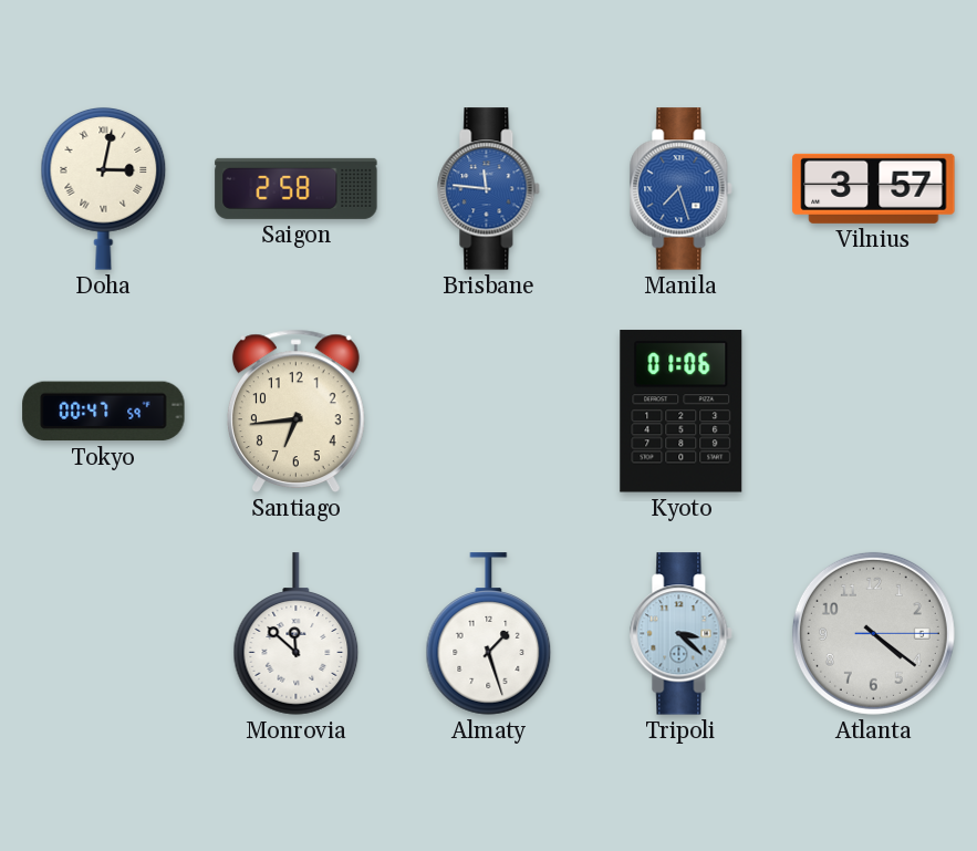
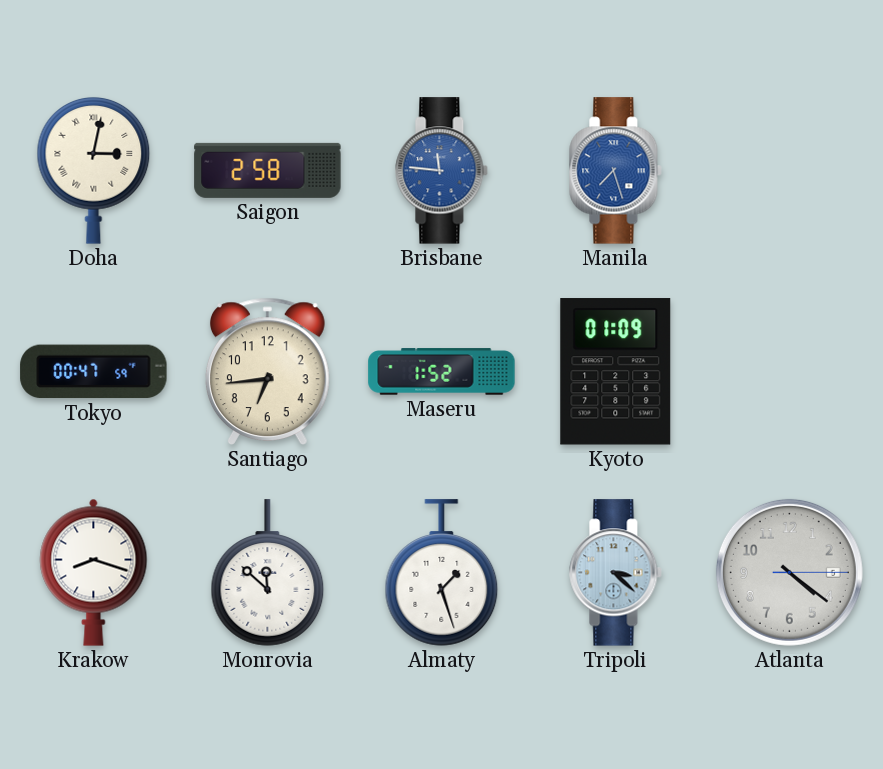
Vilnius: 3:57 -> none
Maseru: none -> 1:52
Kyoto: 01:06 -> 01:09
Krakow: none -> 8:18
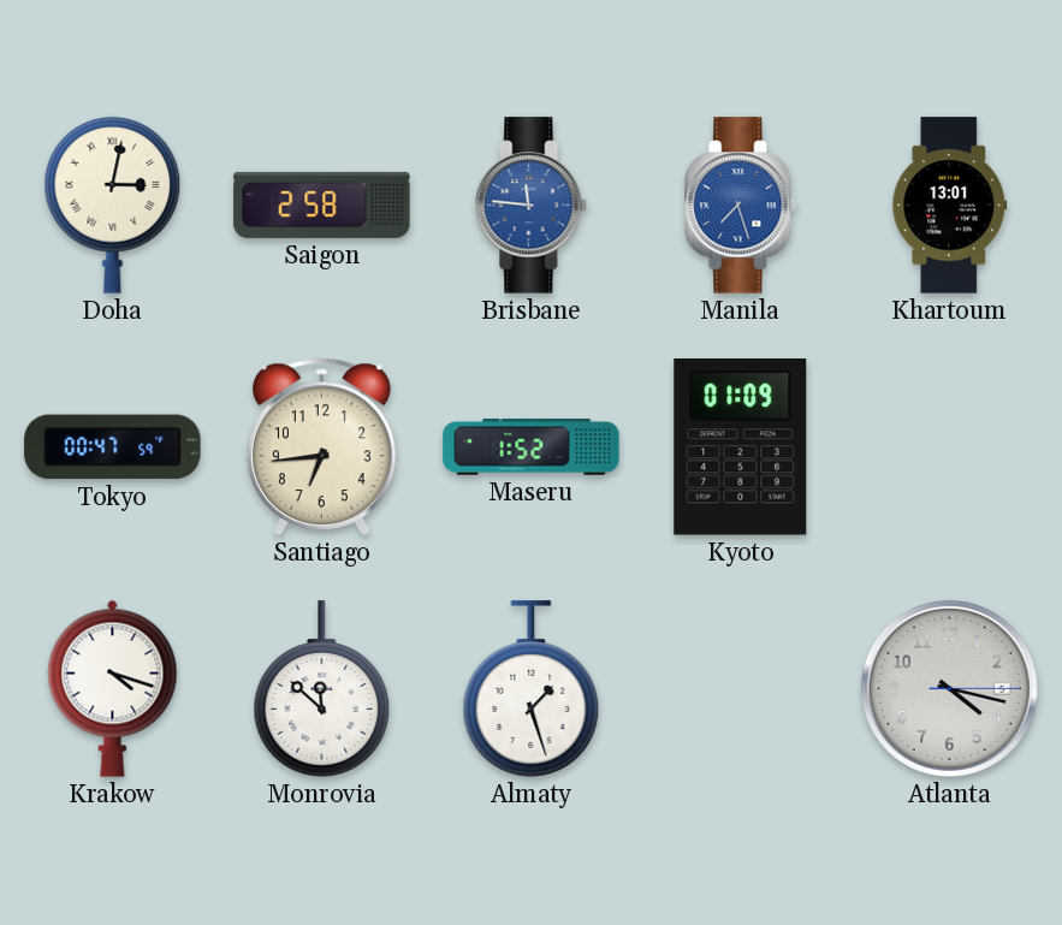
Khartoum: none -> 13:01
Krakow: 8:18 -> 4:18
Tripoli: 3:22 -> none
Atlanta: 4:21 -> 4:17
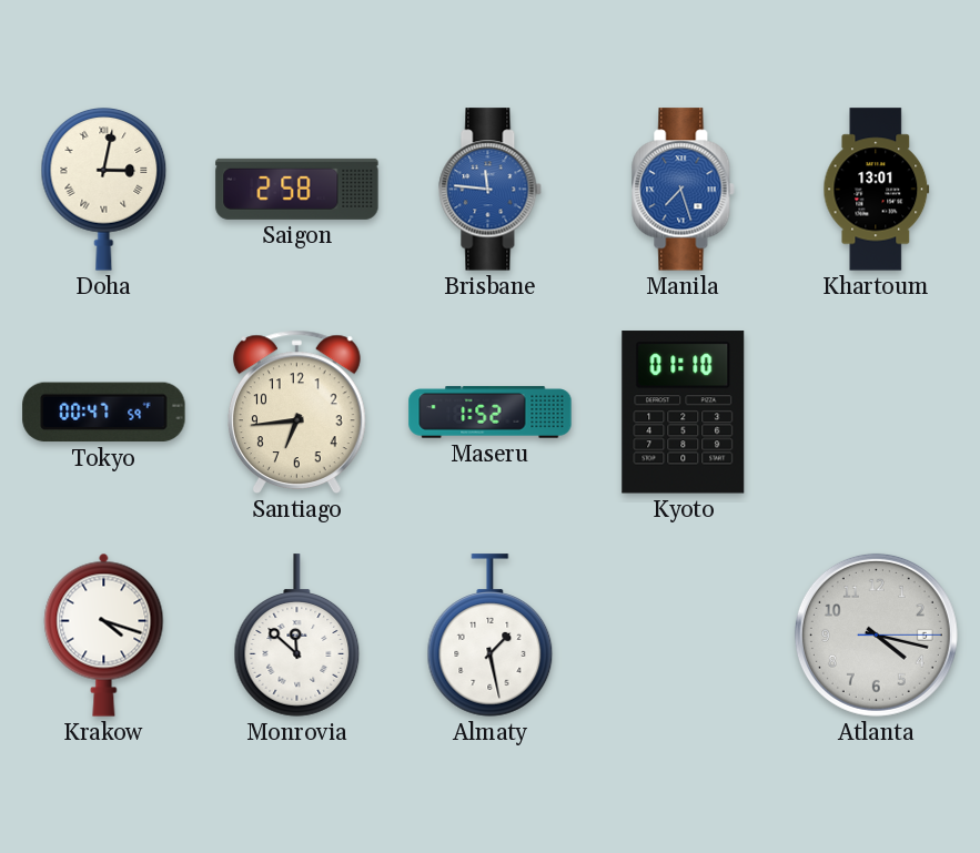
Kyoto: 01:09 -> 01:10
Almaty: 1:27 -> 1:28
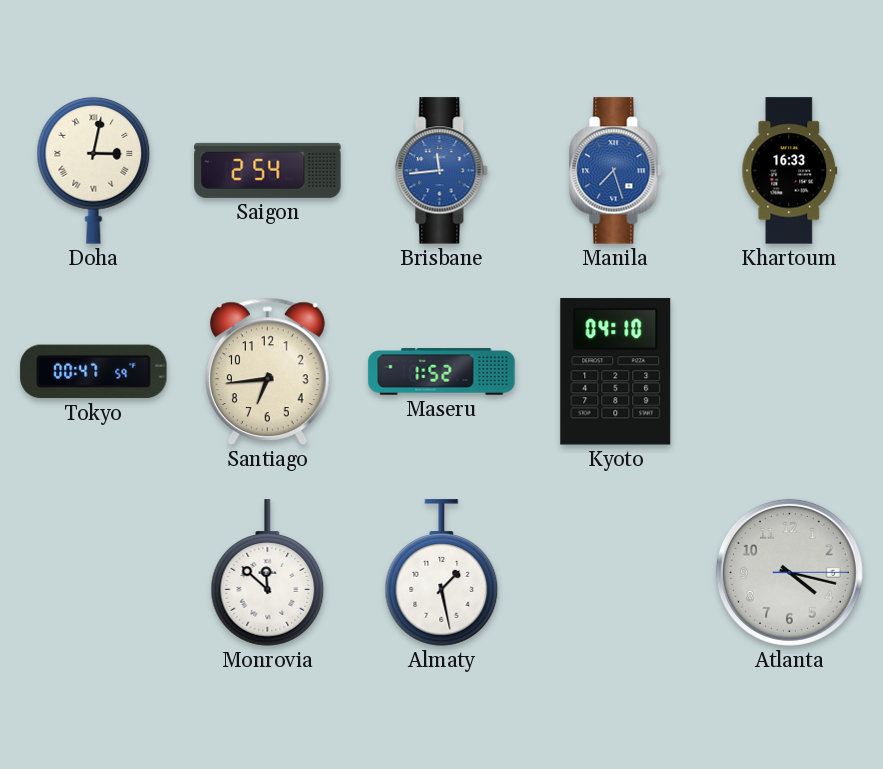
Saigon: 2:58 -> 2:54
Brisbane: 11:46 -> 11:44
Khartoum: 13:01 -> 16:33
Kyoto: 01:10 -> 04:10
Krakow: 4:18 -> none
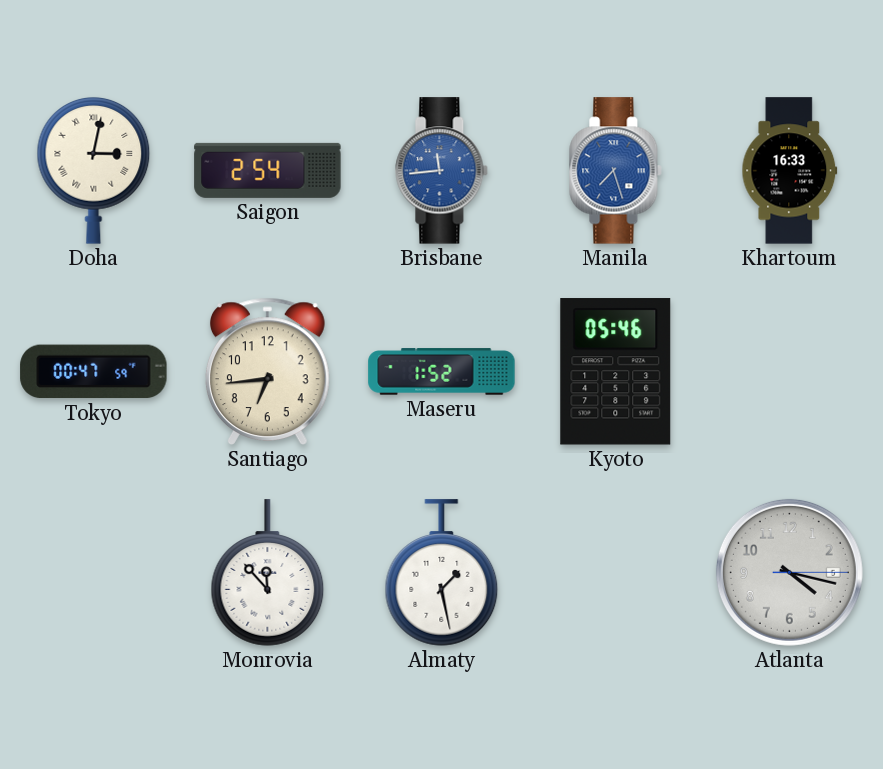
Kyoto: 04:10 -> 05:46
Monrovia: 11:52 -> 11:53
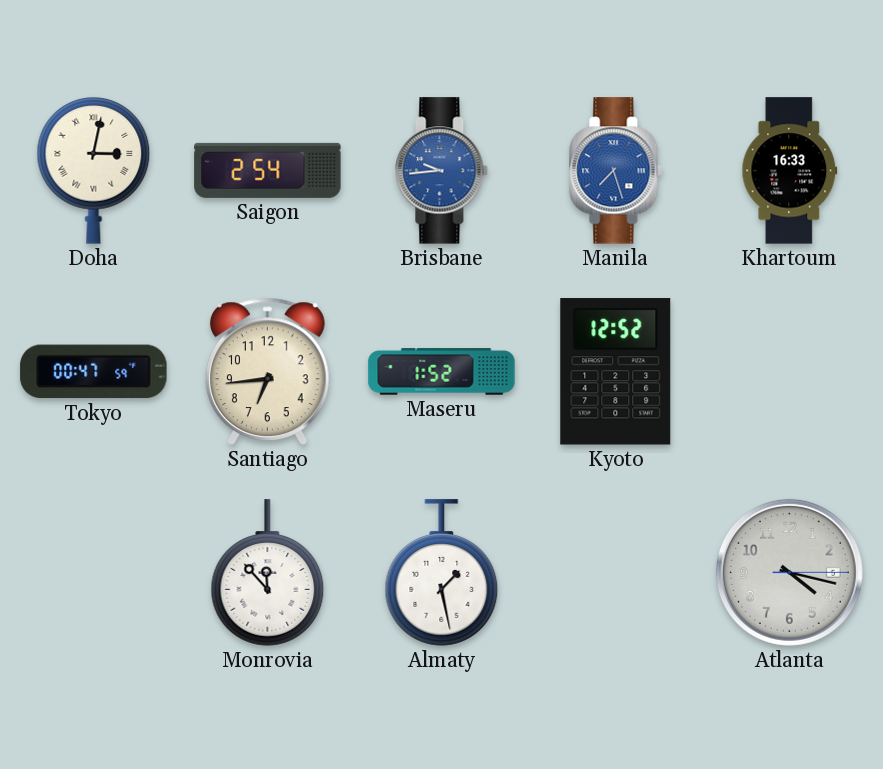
Brisbane: 11:44 -> 9:44
Kyoto: 05:46 -> 12:52
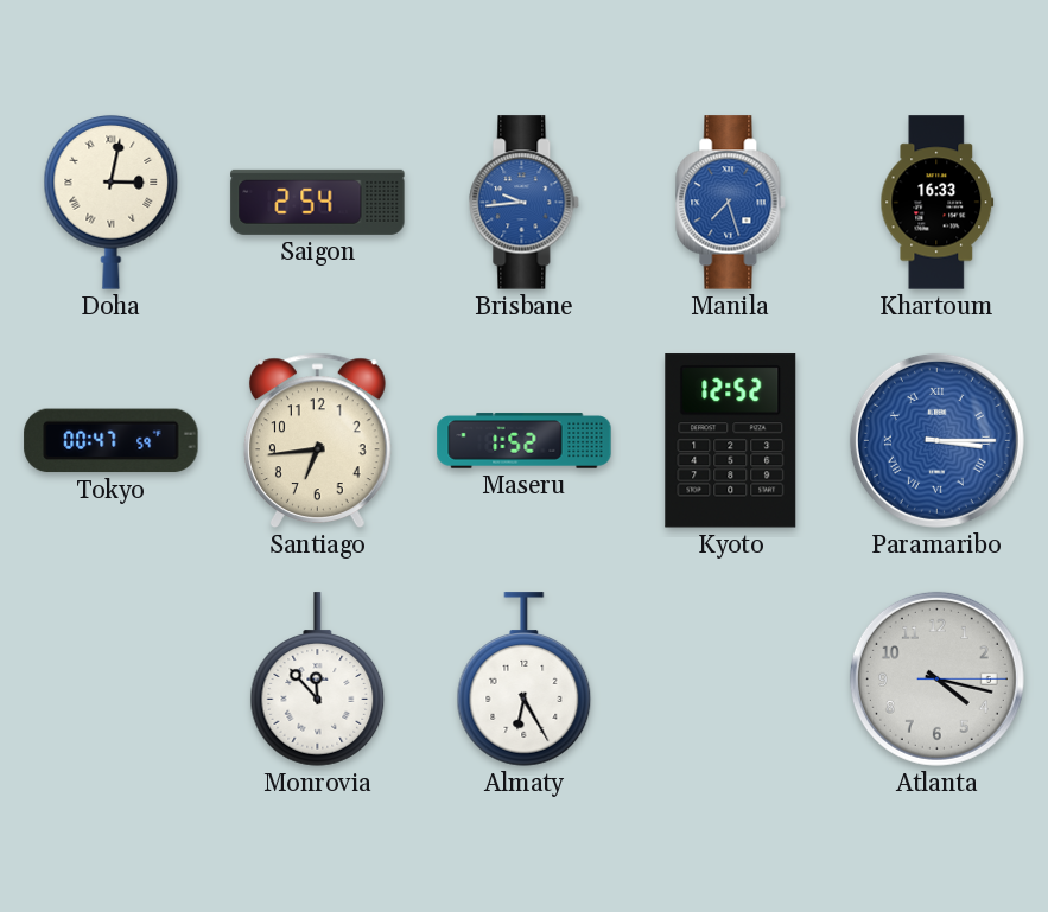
Paramaribo: none -> 3:15
Almaty: 1:28 -> 6:25
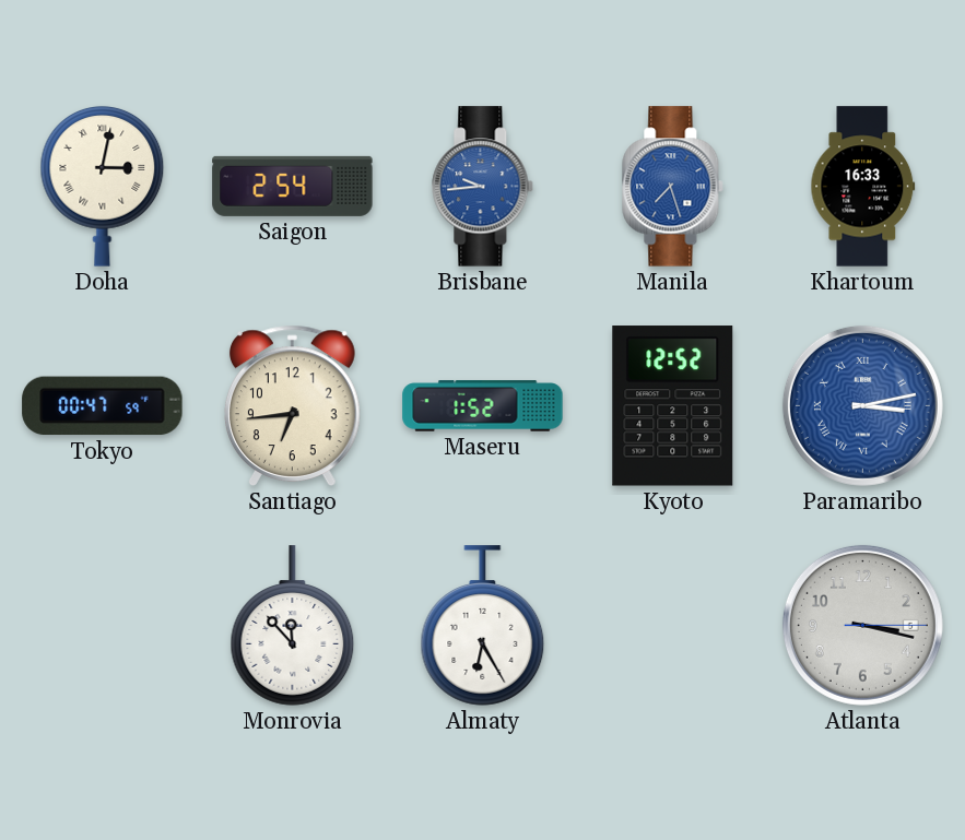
Paramaribo: 3:15 -> 3:13
Atlanta: 4:17 -> 3:17
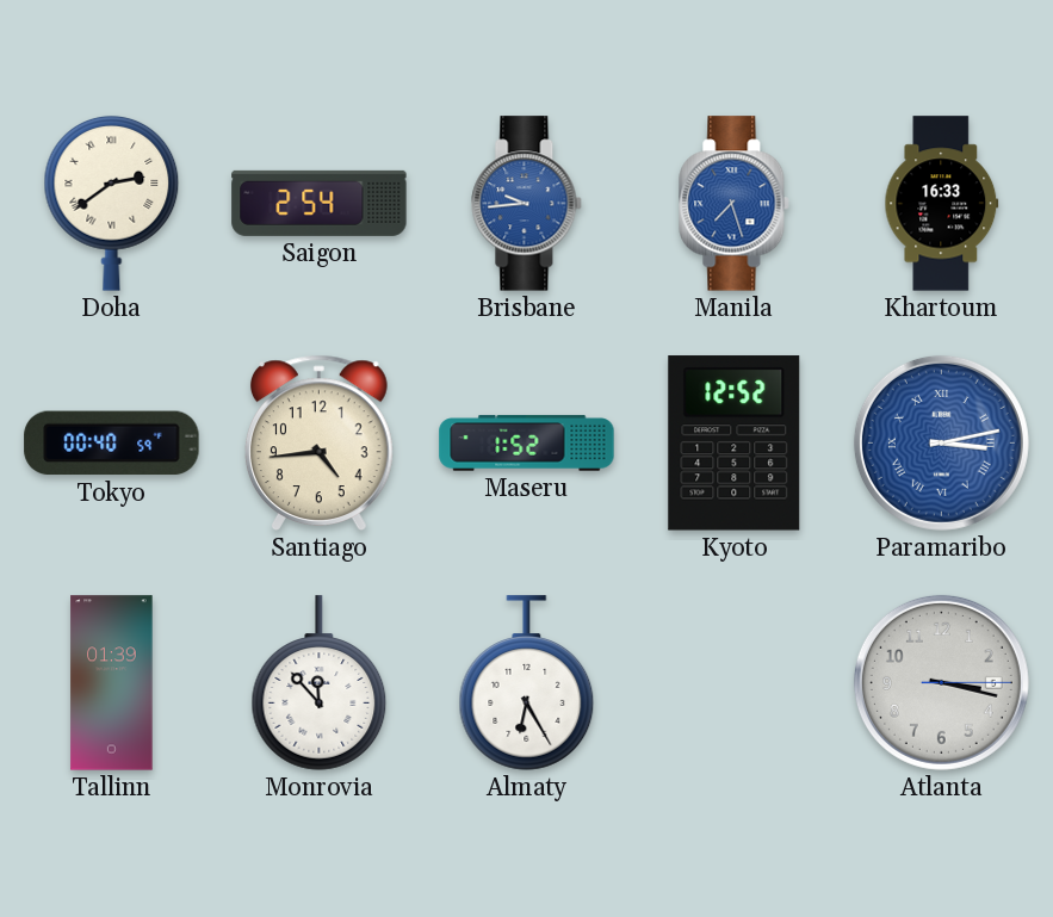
Doha: 3:02 -> 2:39
Tokyo: 00:47 -> 00:40
Santiago: 6:44 -> 4:44
Tallinn: none -> 01:39
